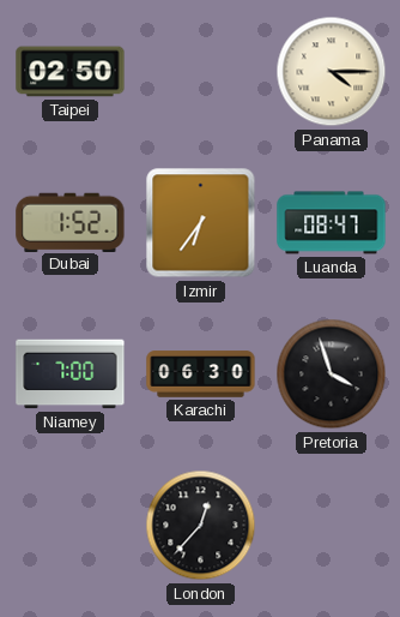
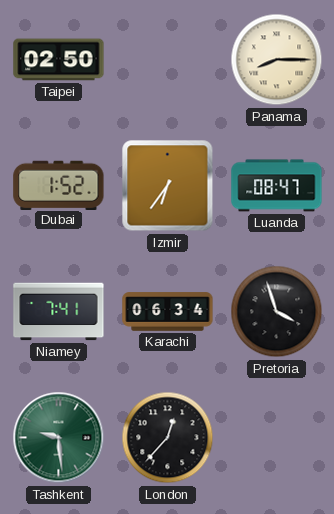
Panama: 4:15 -> 8:15
Niamey: 7:00 -> 7:41
Karachi: 06:30 -> 06:34
Tashkent: none -> 9:29
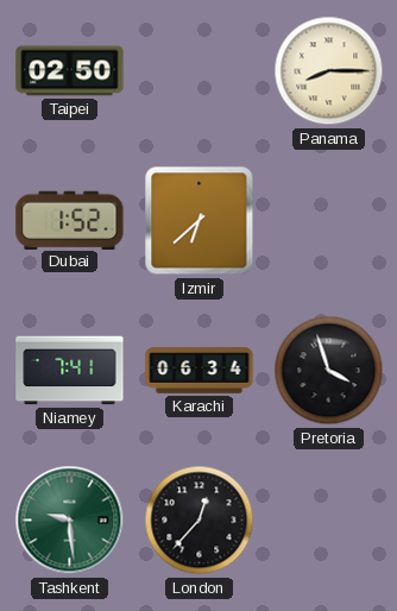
Izmir: 6:36 -> 6:38
Luanda: 08:47 -> none
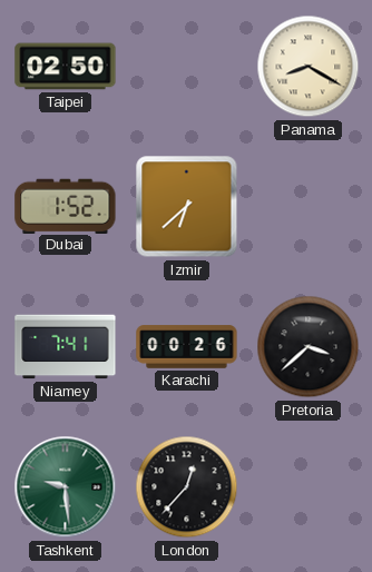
Panama: 8:15 -> 8:20
Karachi: 06:34 -> 00:26
Pretoria: 3:57 -> 3:38
